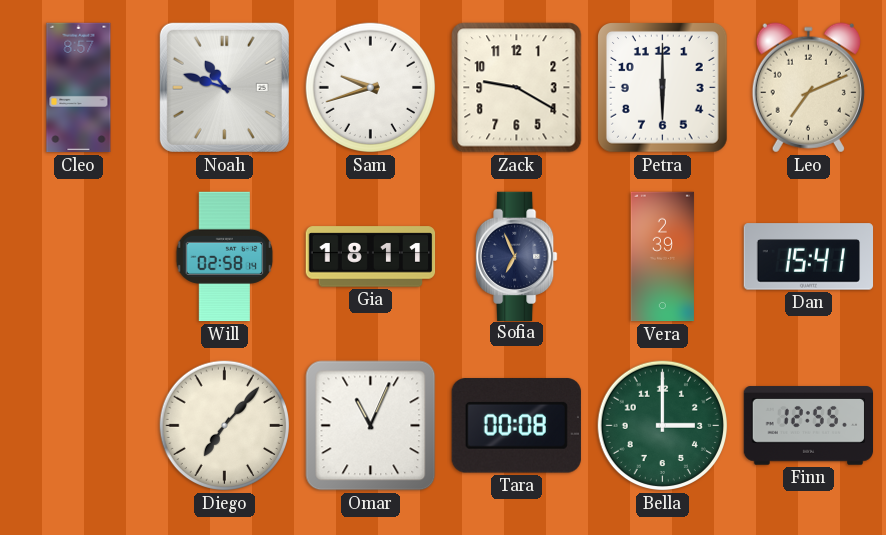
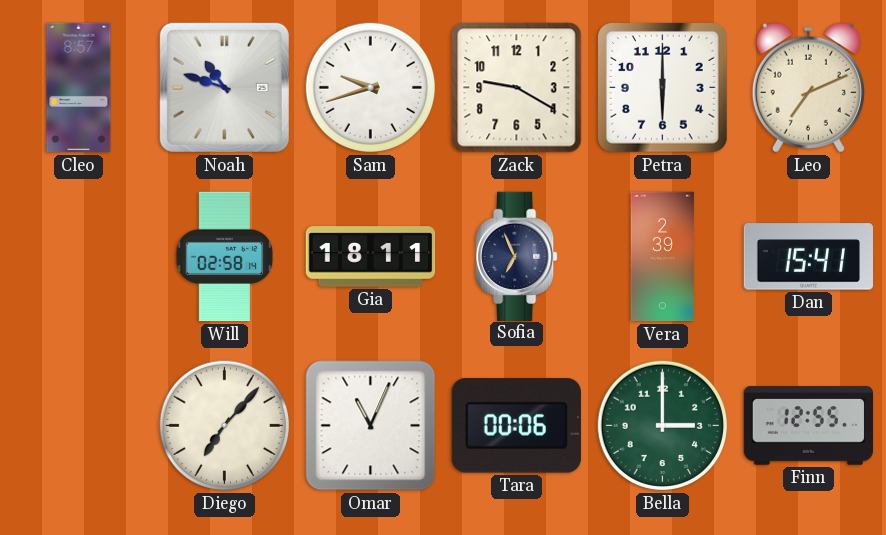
Tara: 00:08 -> 00:06
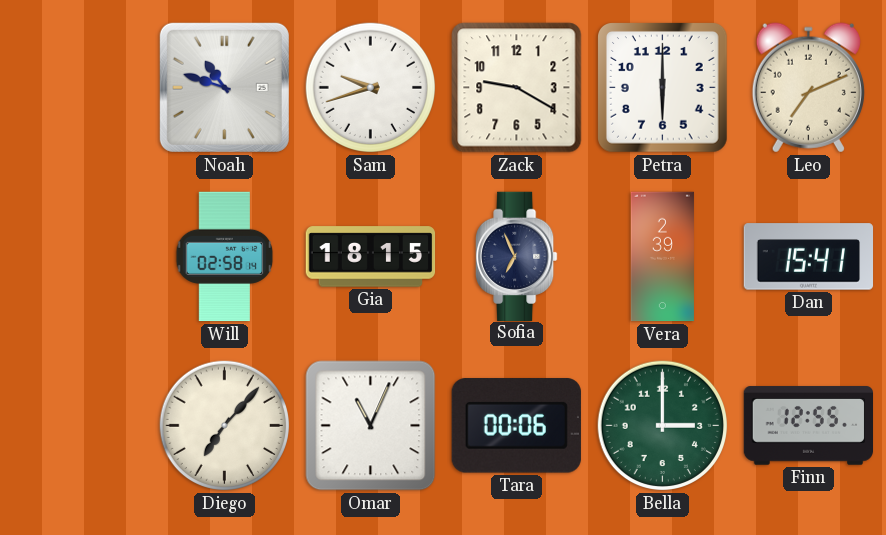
Cleo: 8:57 -> none
Gia: 18:11 -> 18:15
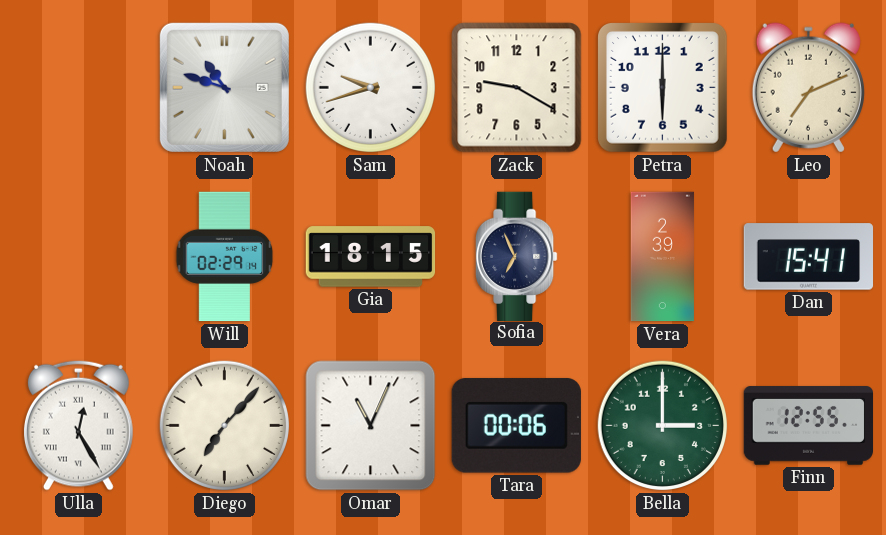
Will: 02:58 -> 02:29
Ulla: none -> 12:25
